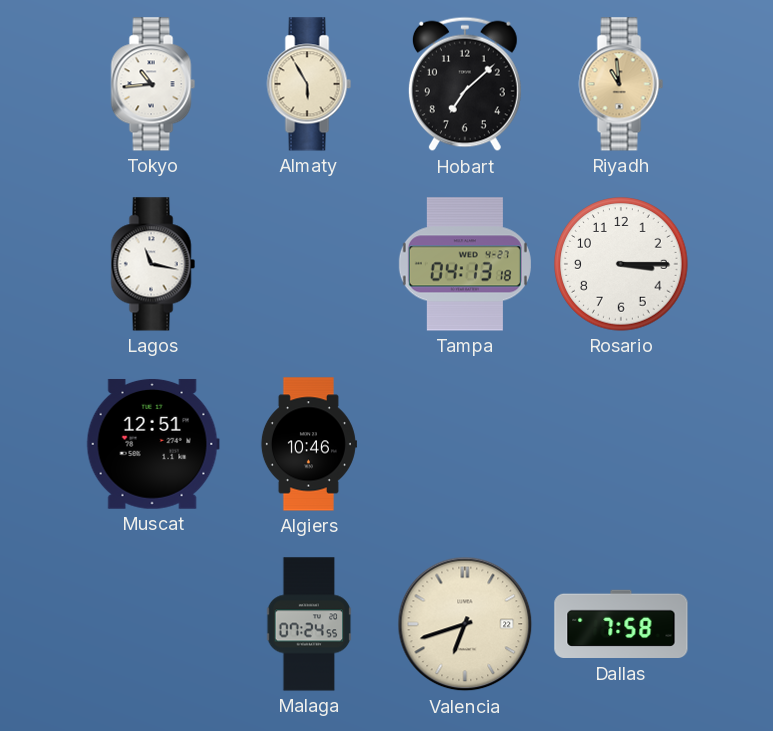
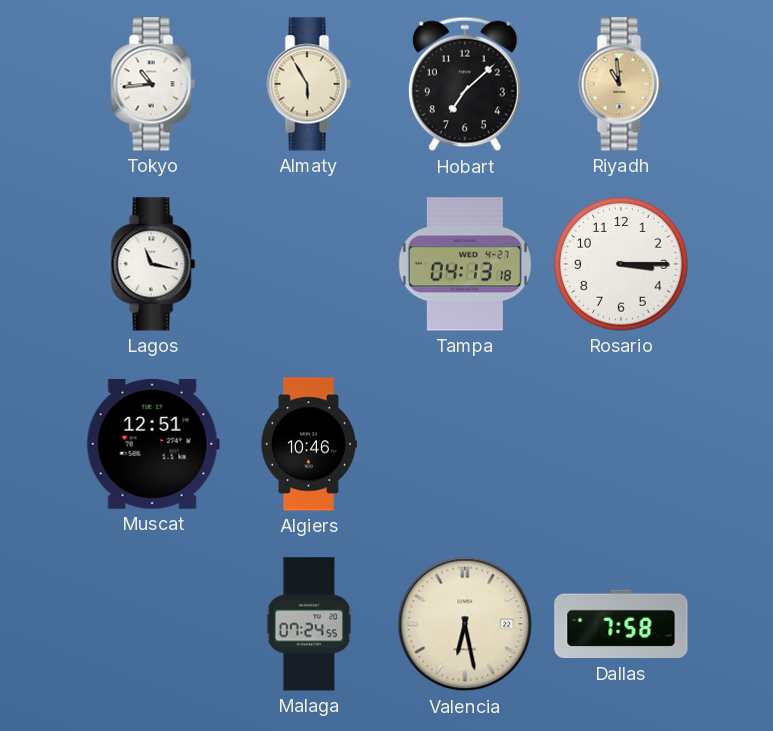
Valencia: 6:42 -> 6:28
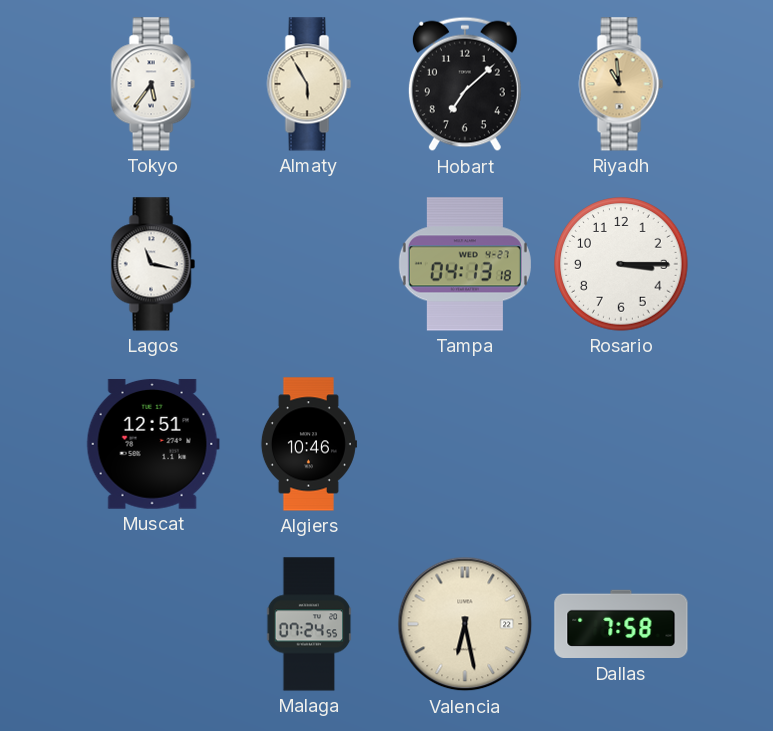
Tokyo: 10:44 -> 5:36
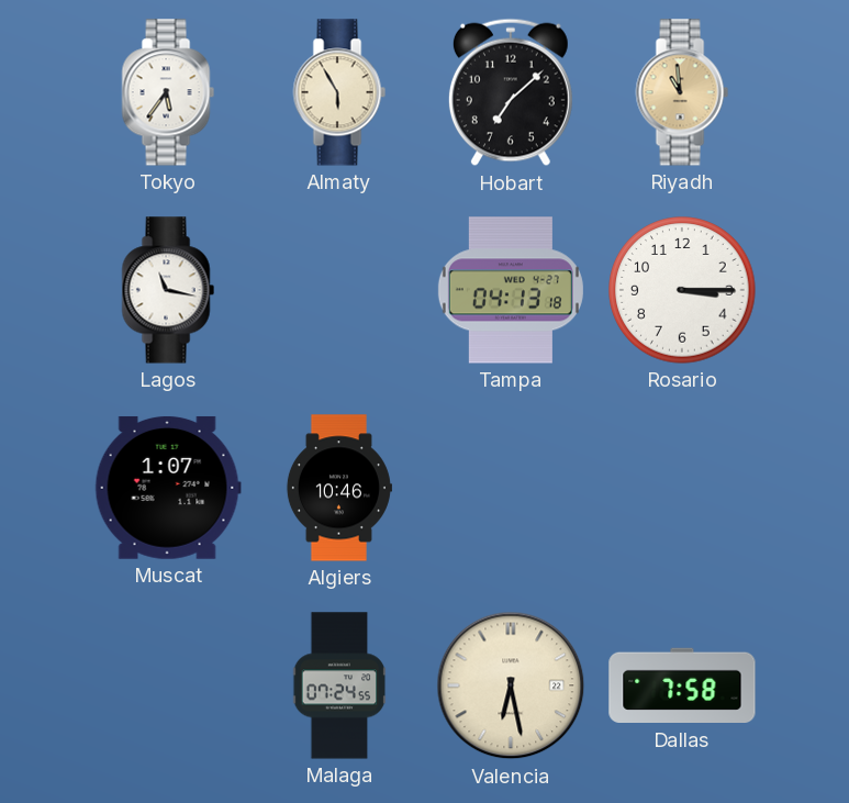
Muscat: 12:51 -> 1:07
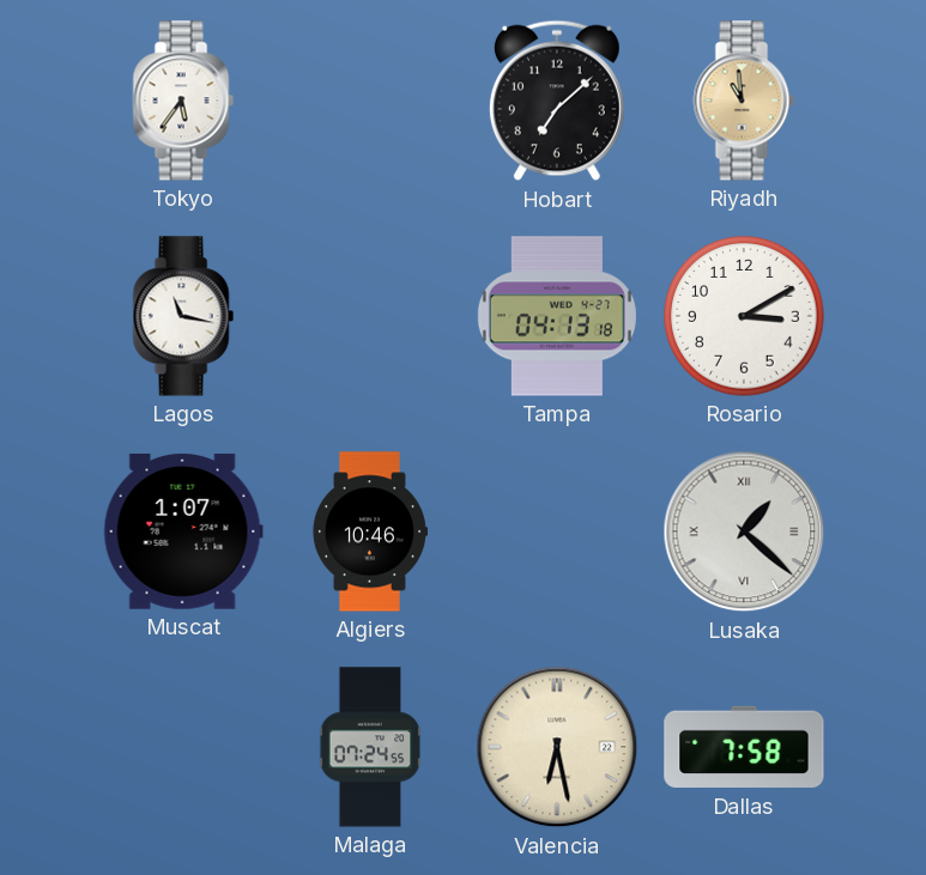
Almaty: 5:55 -> none
Rosario: 3:15 -> 3:10
Lusaka: none -> 1:22
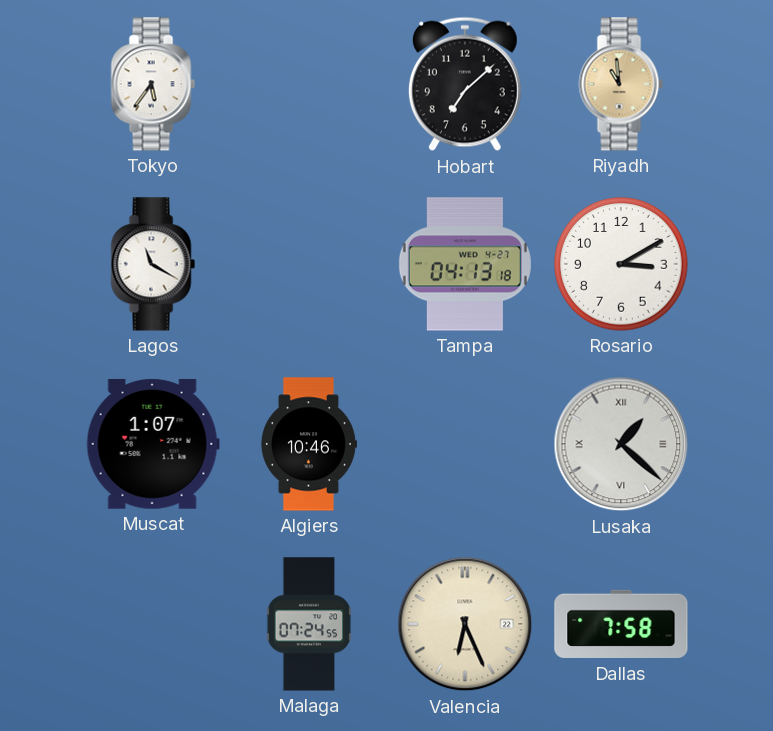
Lagos: 11:17 -> 11:20
Valencia: 6:28 -> 6:26
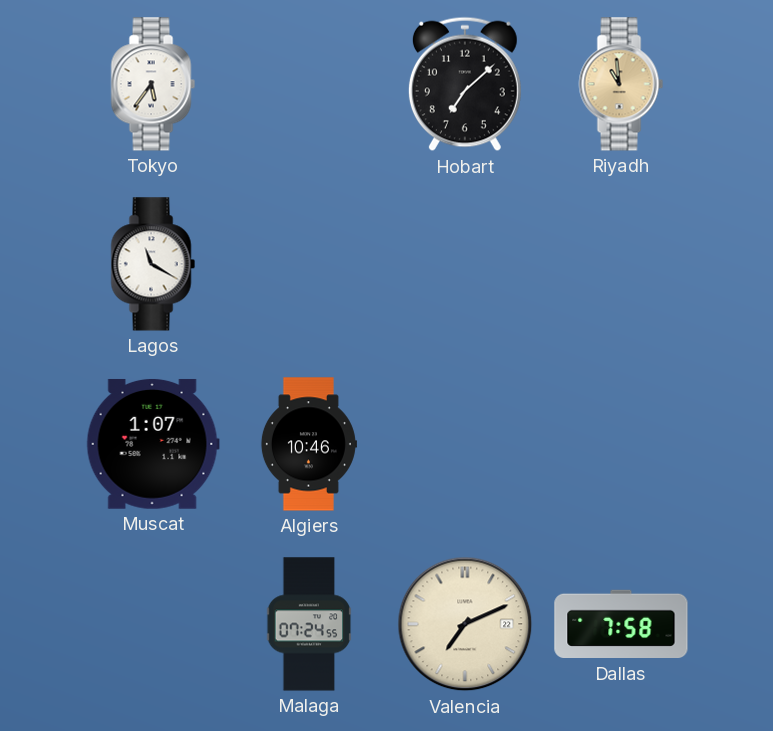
Tampa: 04:13 -> none
Rosario: 3:10 -> none
Lusaka: 1:22 -> none
Valencia: 6:26 -> 7:11
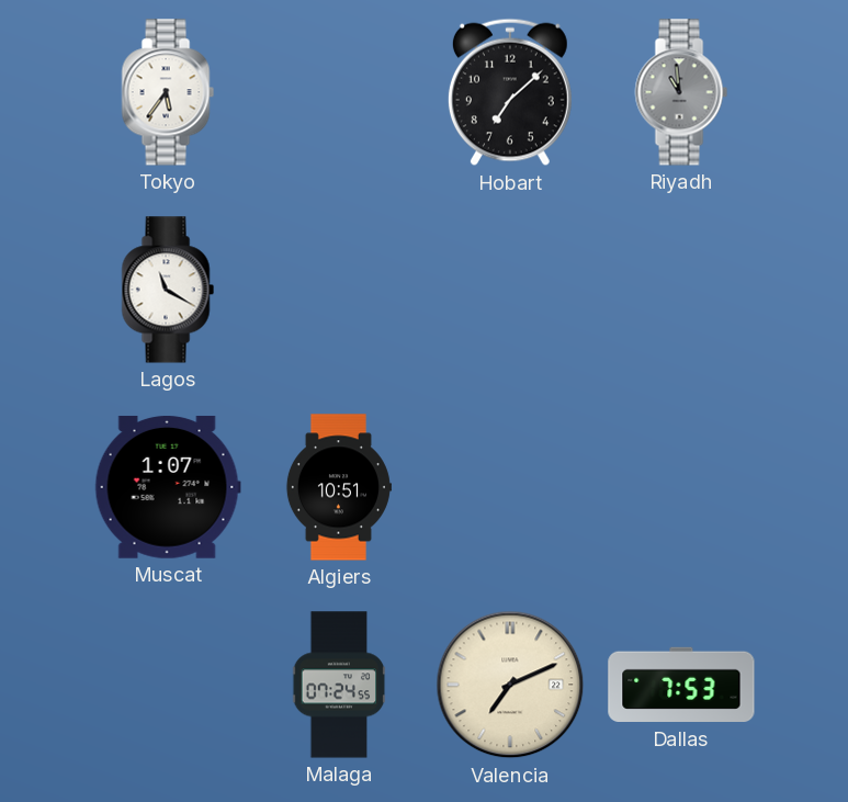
Riyadh dial: champagne -> grey
Algiers: 10:46 -> 10:51
Dallas: 7:58 -> 7:53
